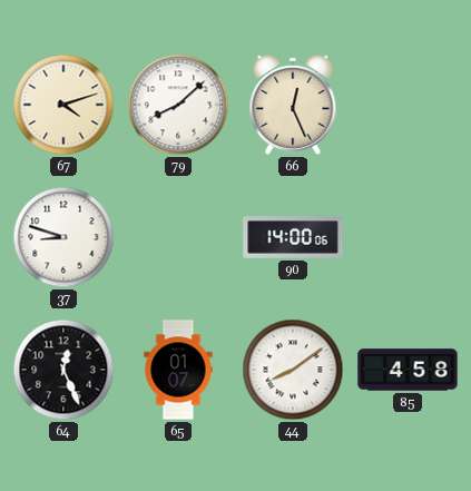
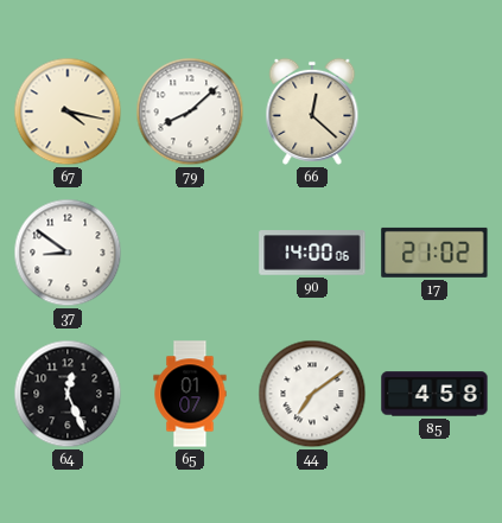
67: 4:12 -> 4:17
66: 12:26 -> 12:22
37: 8:48 -> 8:51
17: none -> 21:02
44: 8:09 -> 7:09
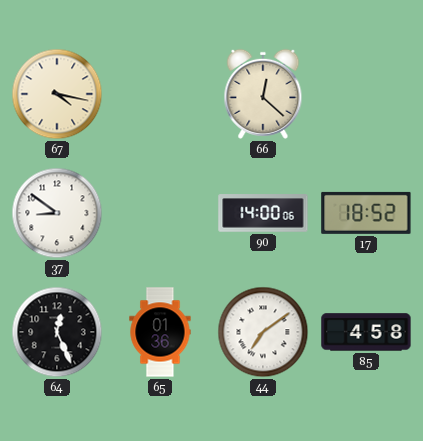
79: 8:08 -> none
17: 21:02 -> 18:52
65: 01:07 -> 01:36
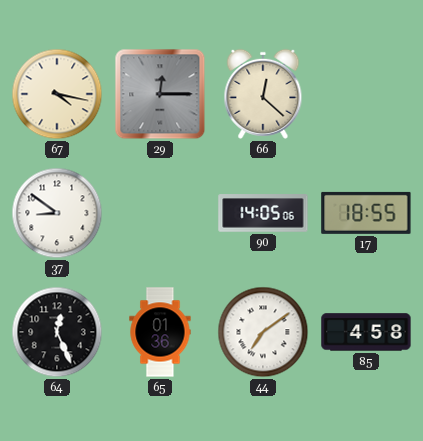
29: none -> 12:15
90: 14:00 -> 14:05
17: 18:52 -> 18:55
